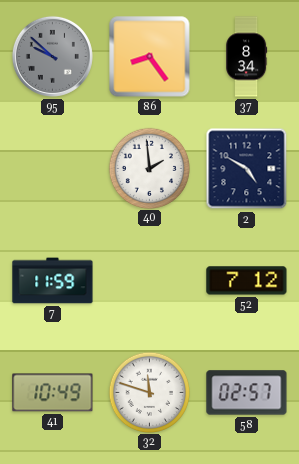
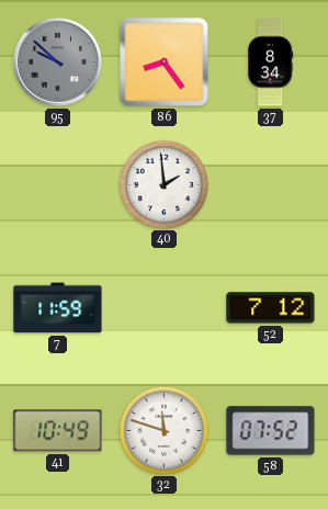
2: 4:50 -> none
58: 02:57 -> 07:52
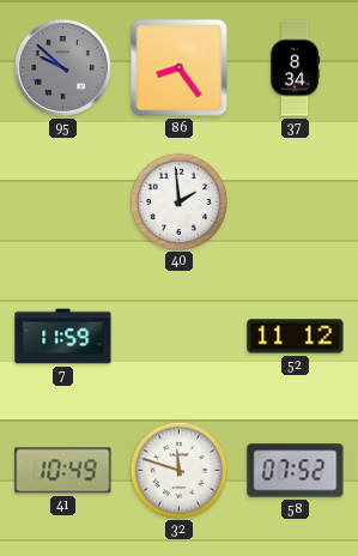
52: 7:12 -> 11:12
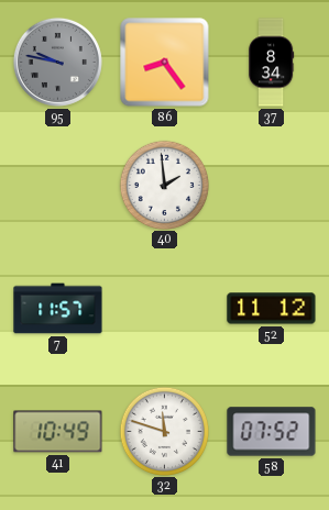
95: 9:52 -> 9:47
7: 11:59 -> 11:57
